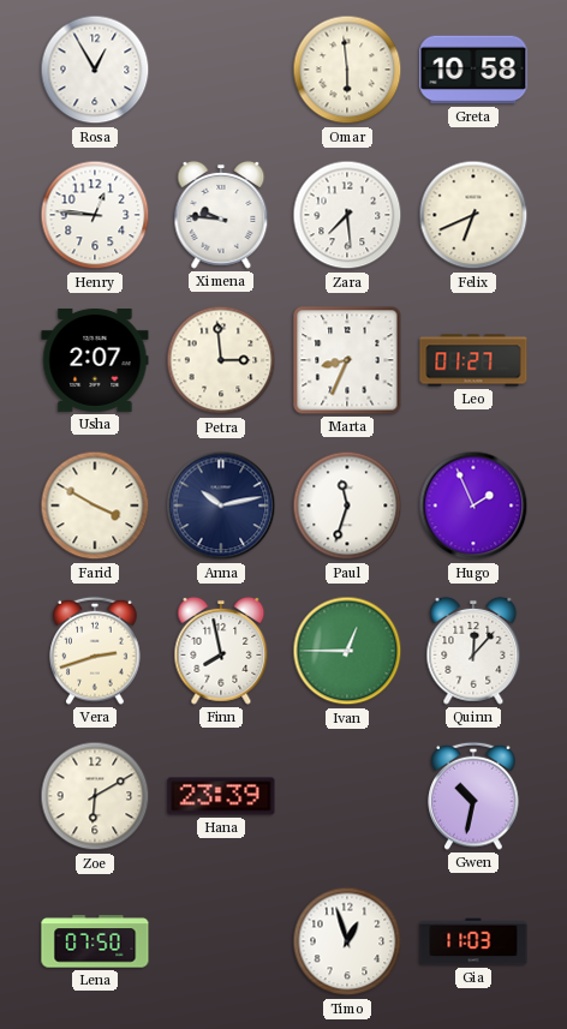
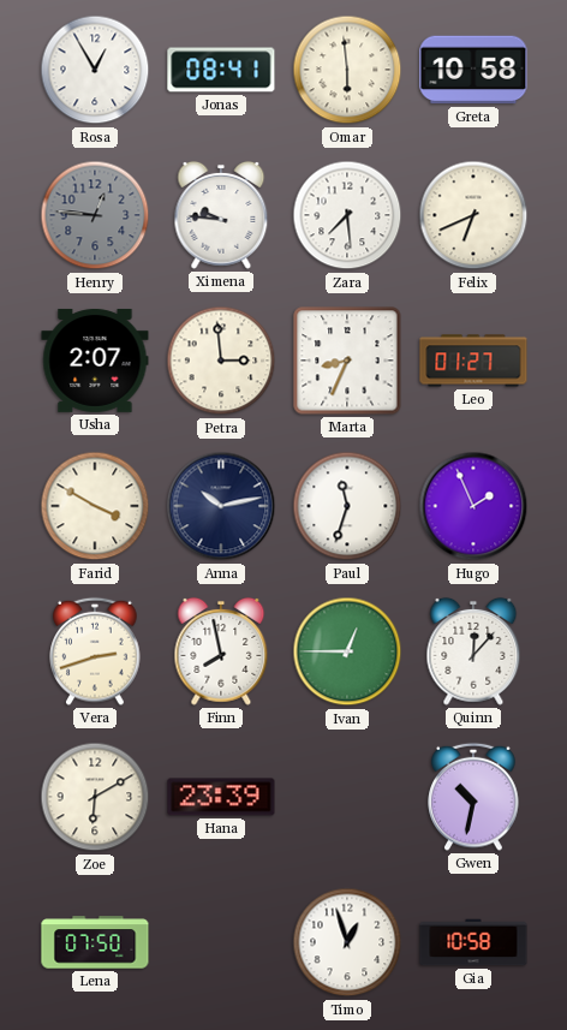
Jonas: none -> 08:41
Henry dial: white -> grey
Gia: 11:03 -> 10:58
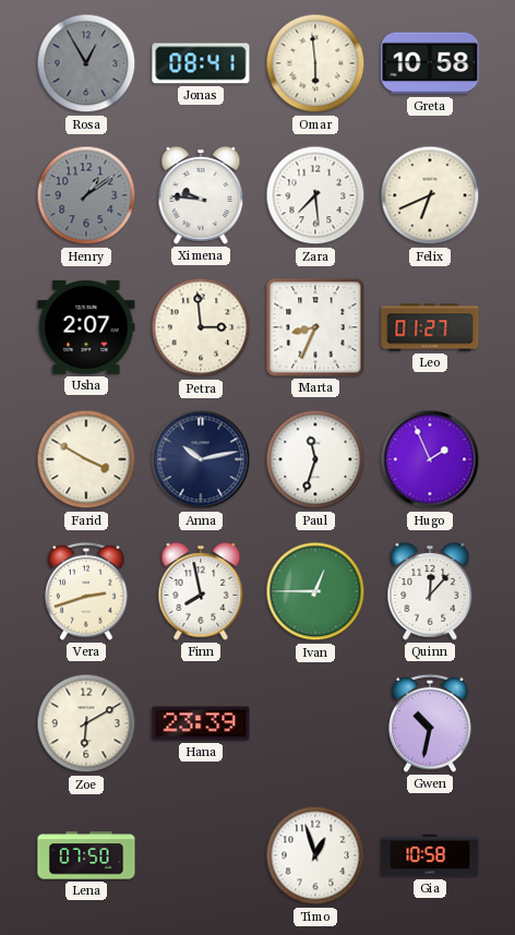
Rosa dial: white -> grey
Henry: 12:46 -> 1:09
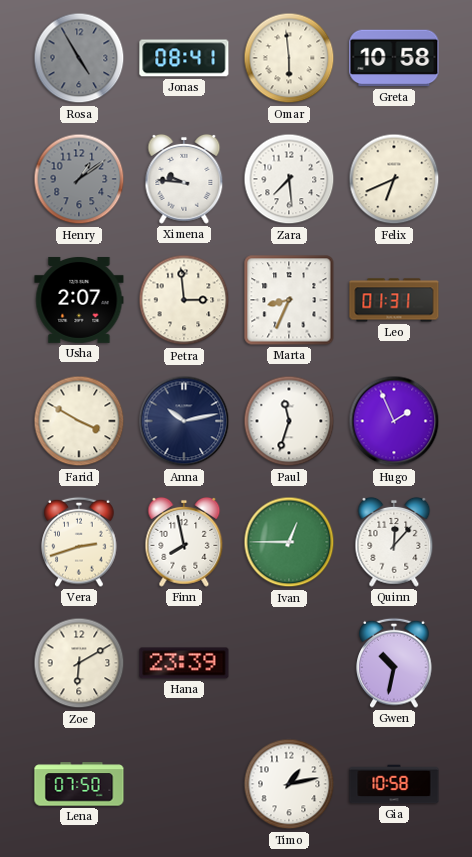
Rosa: 12:55 -> 4:55
Leo: 01:27 -> 01:31
Timo: 12:57 -> 1:13
